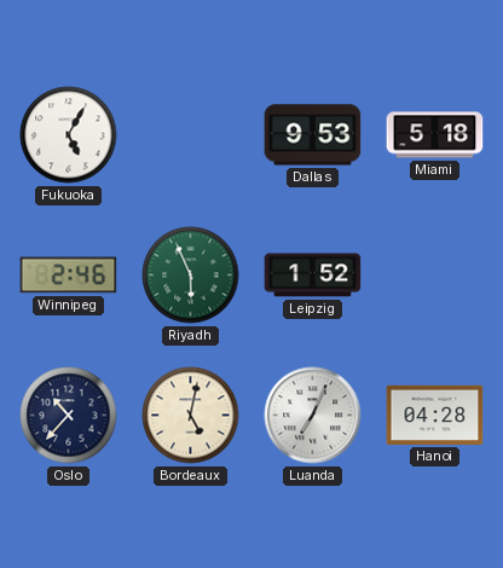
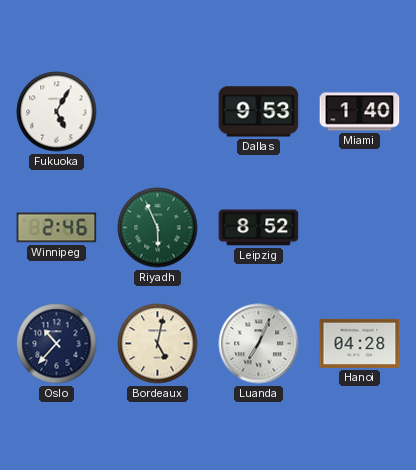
Miami: 5:18 -> 1:40
Leipzig: 1:52 -> 8:52
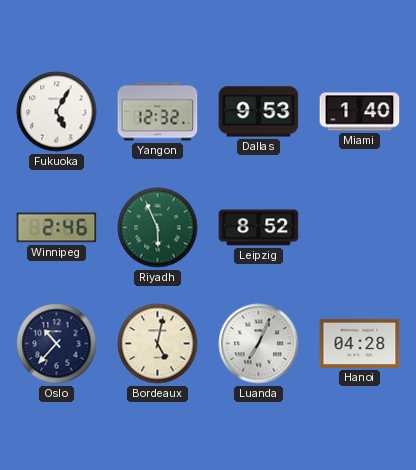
Yangon: none -> 12:32
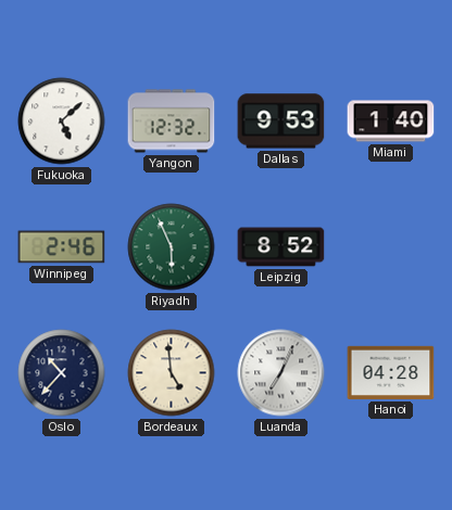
Fukuoka: 5:05 -> 5:08
Bordeaux: 5:02 -> 4:59
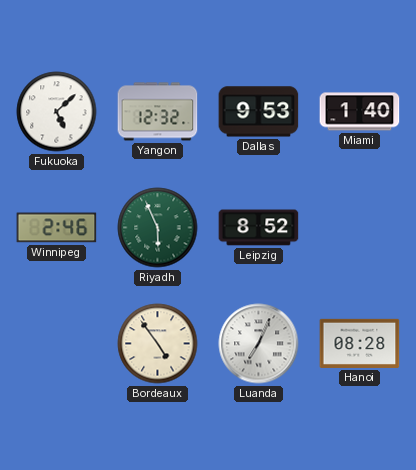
Oslo: 10:37 -> none
Bordeaux: 4:59 -> 4:54
Hanoi: 04:28 -> 08:28
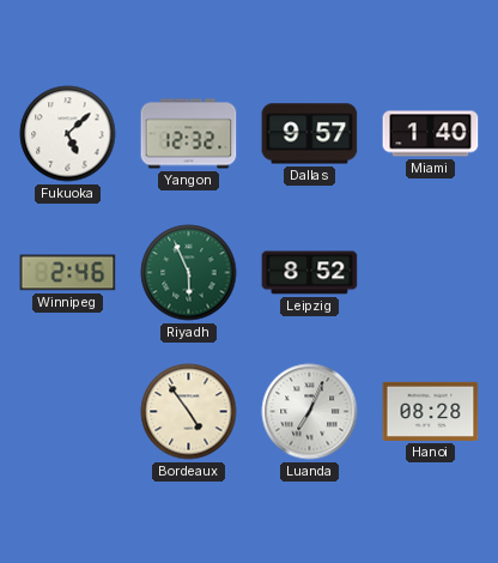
Dallas: 9:53 -> 9:57
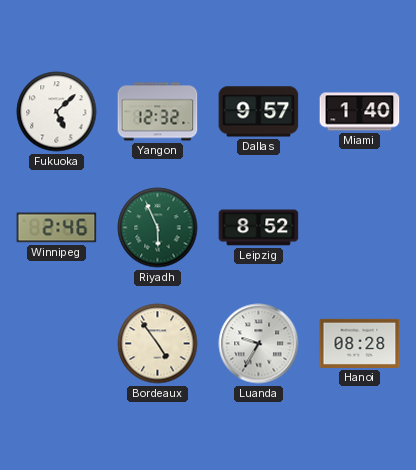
Luanda: 7:04 -> 9:35
